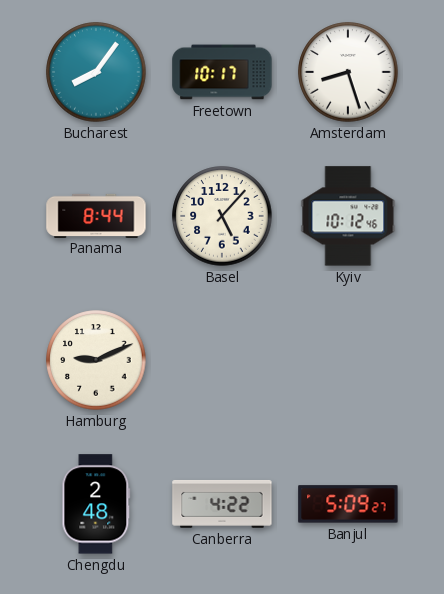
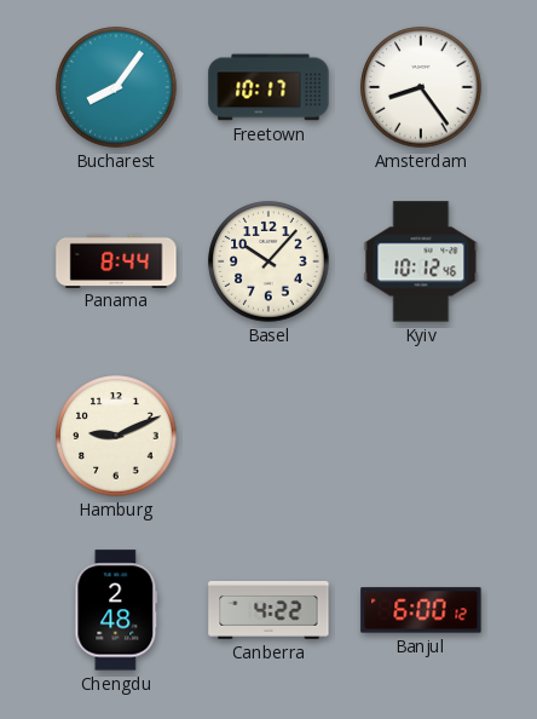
Amsterdam: 8:27 -> 8:24
Basel: 5:07 -> 10:07
Banjul: 5:09 -> 6:00
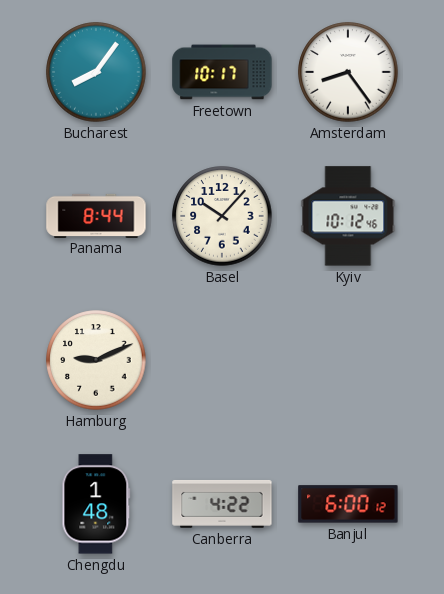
Chengdu: 2:48 -> 1:48
